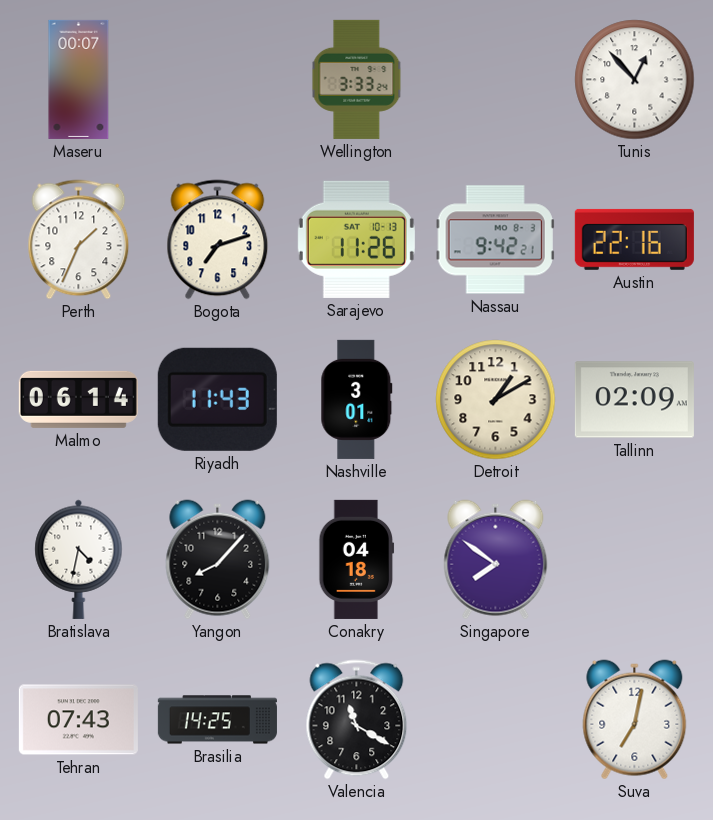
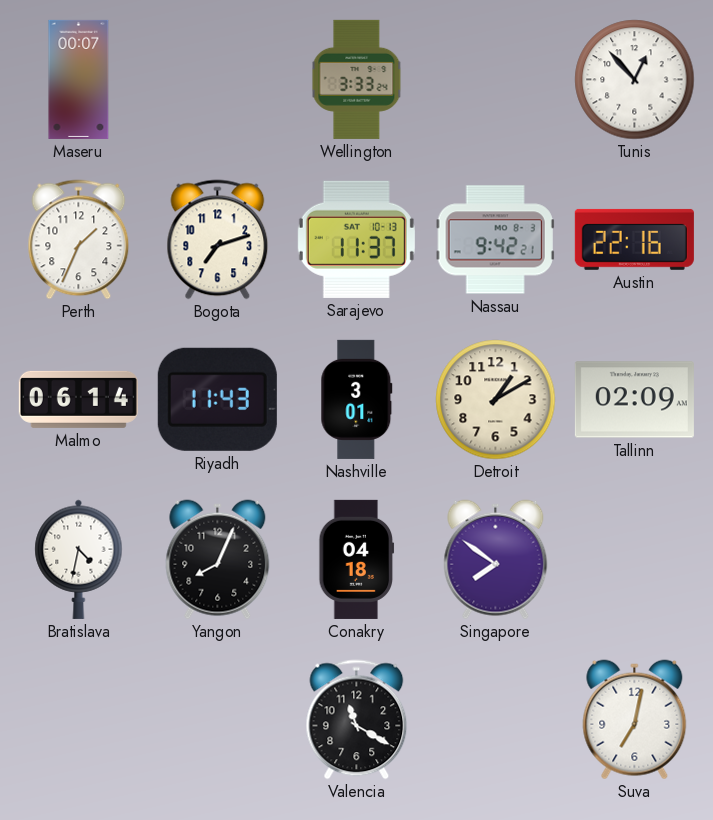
Sarajevo: 11:26 -> 11:37
Yangon: 8:07 -> 8:04
Tehran: 07:43 -> none
Brasilia: 14:25 -> none
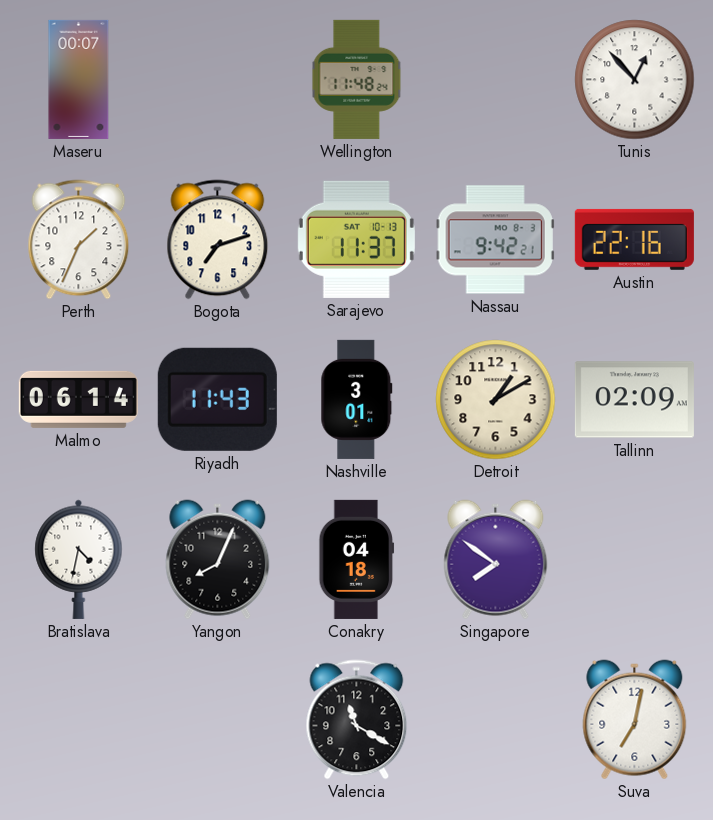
Wellington: 3:33 -> 11:48
